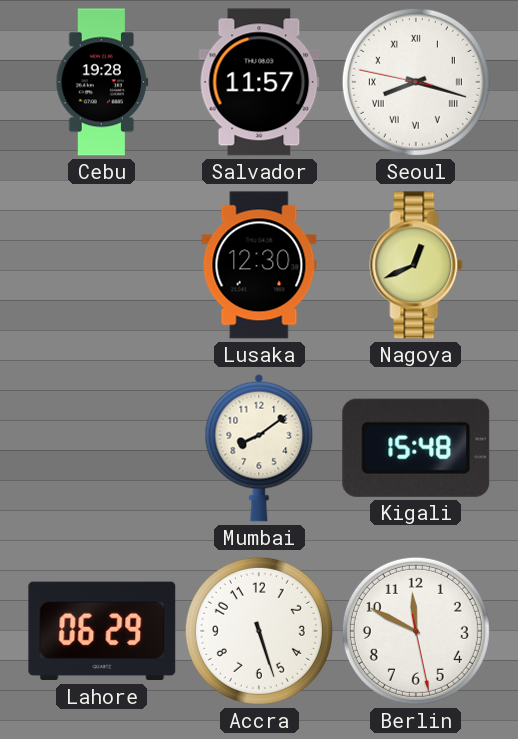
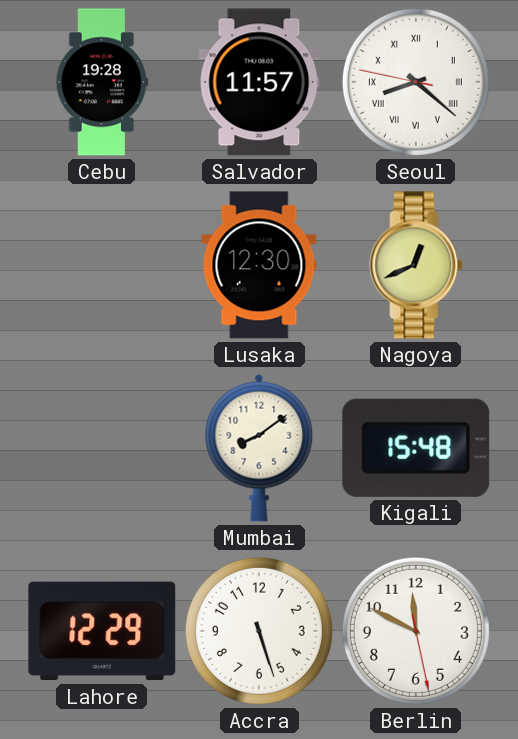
Seoul: 8:17 -> 8:21
Lahore: 06:29 -> 12:29
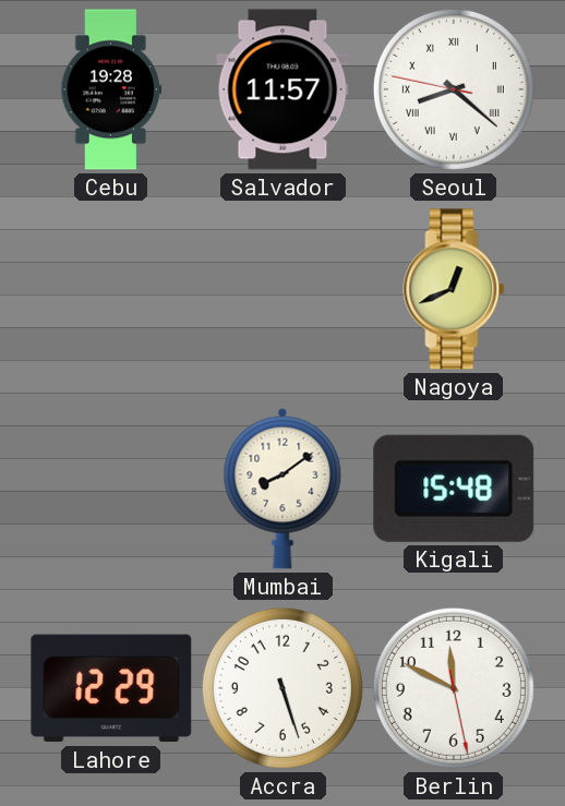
Lusaka: 12:30 -> none
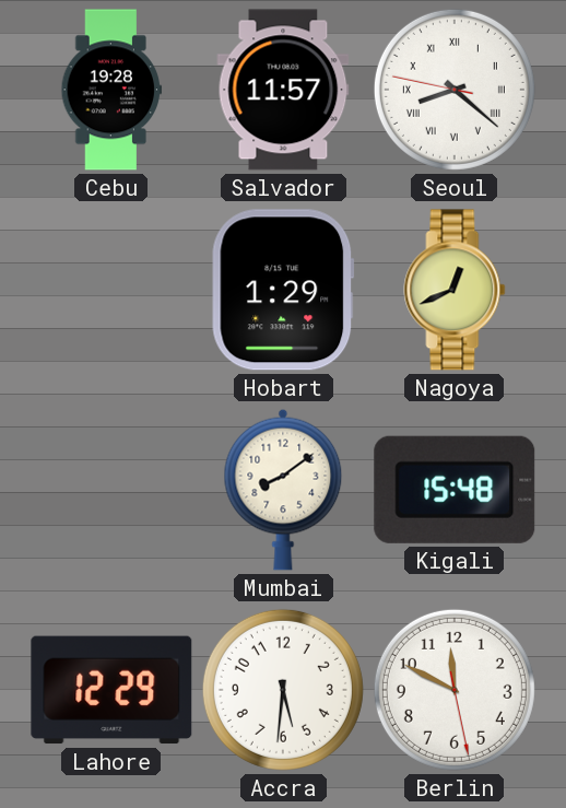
Hobart: none -> 1:29
Accra: 5:27 -> 5:31
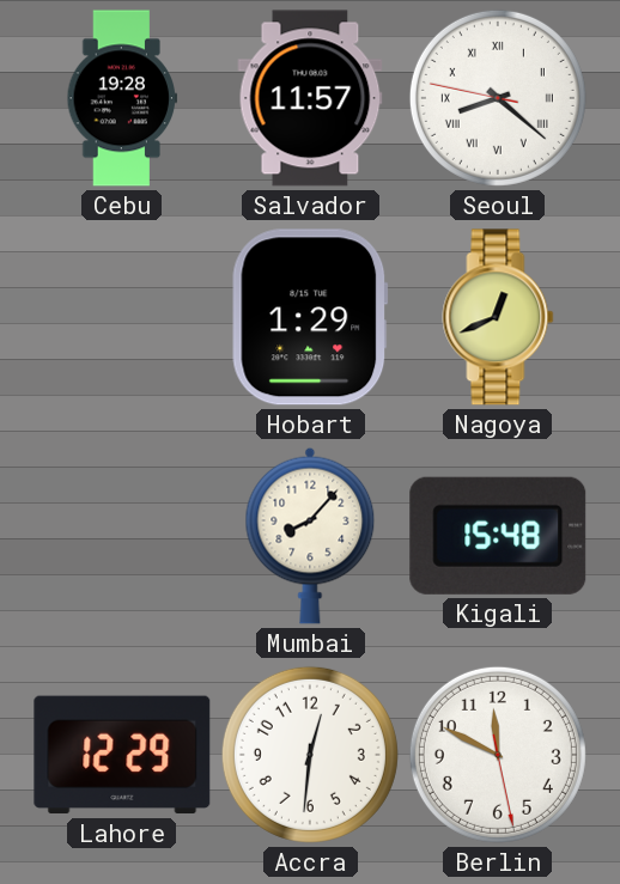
Mumbai: 8:09 -> 8:07
Accra: 5:31 -> 12:31
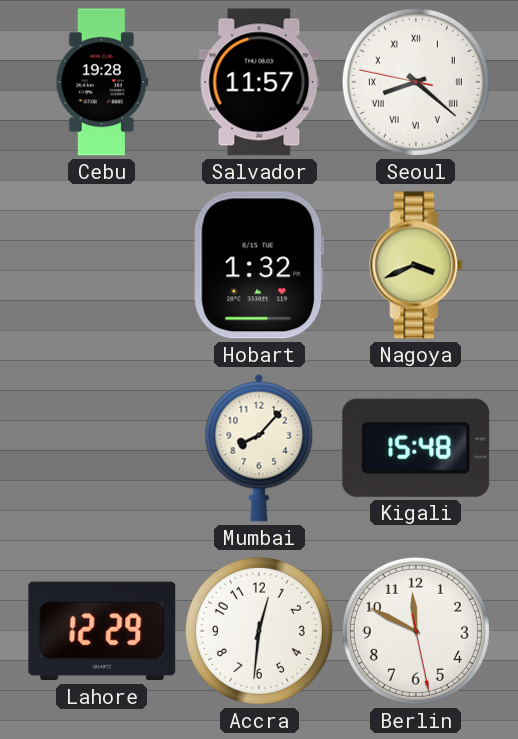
Hobart: 1:29 -> 1:32
Nagoya: 12:41 -> 3:41
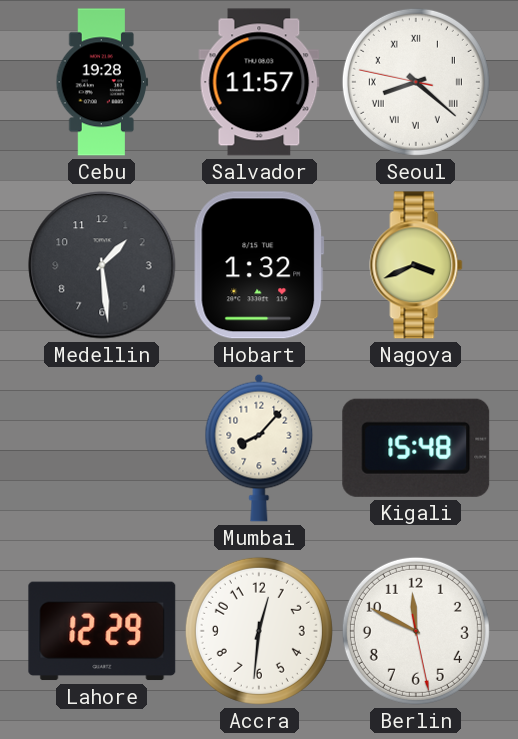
Medellin: none -> 1:29
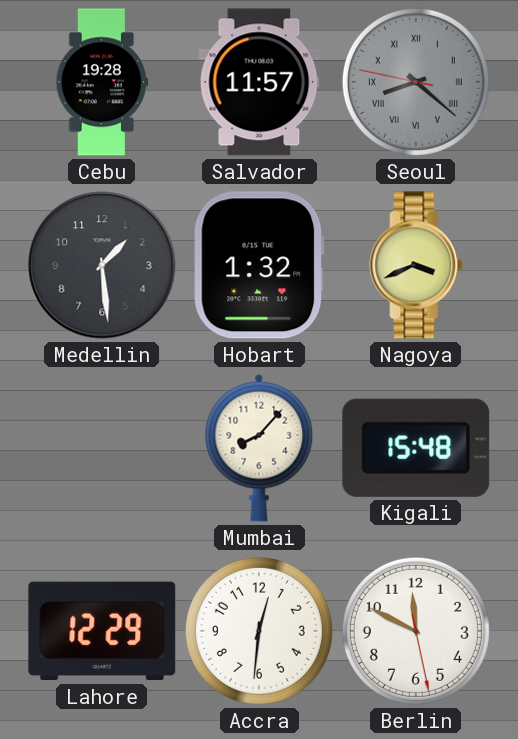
Seoul dial: white -> grey
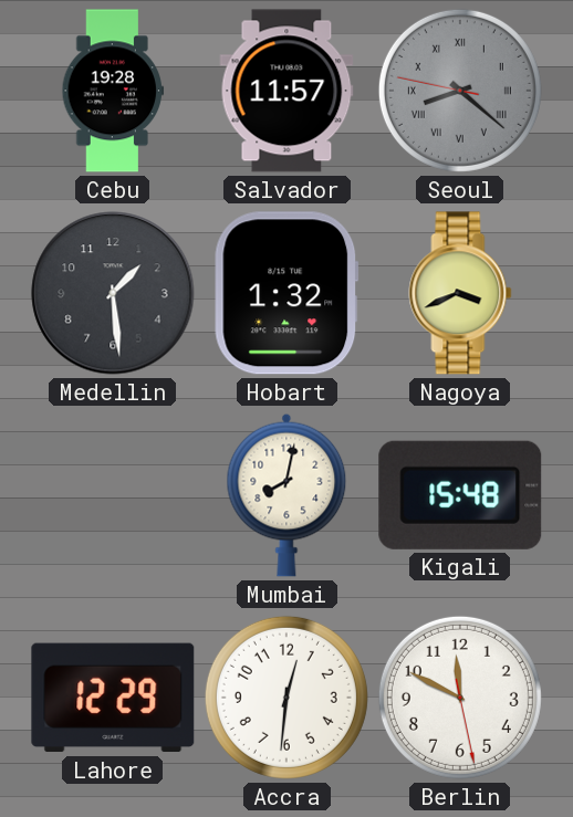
Mumbai: 8:07 -> 8:02
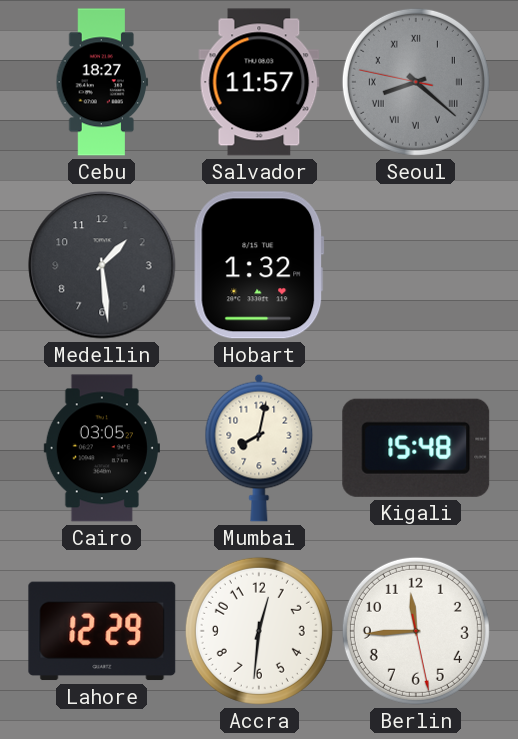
Cebu: 19:28 -> 18:27
Nagoya: 3:41 -> none
Cairo: none -> 03:05
Berlin: 11:49 -> 11:44
